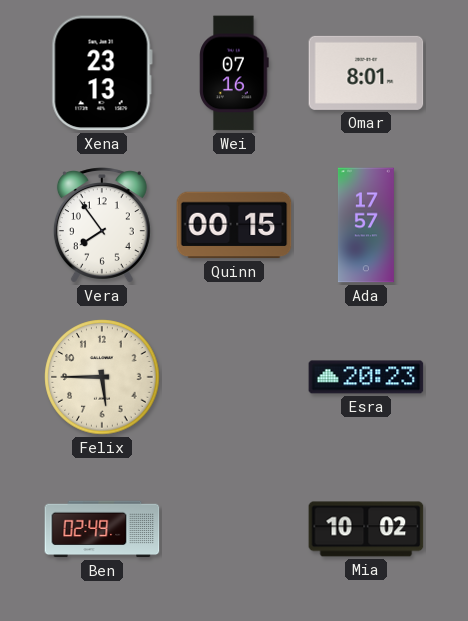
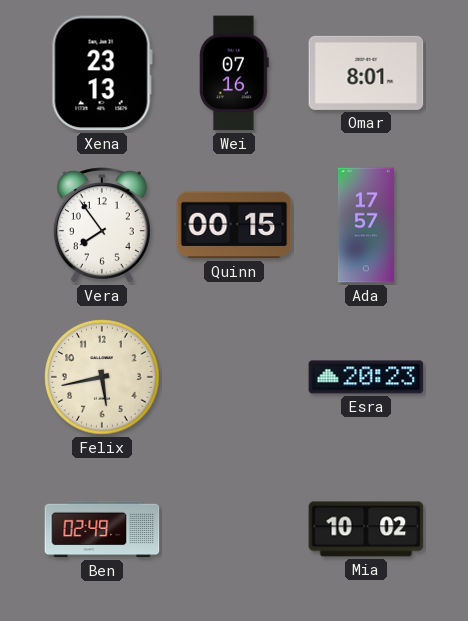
Felix: 5:45 -> 5:43
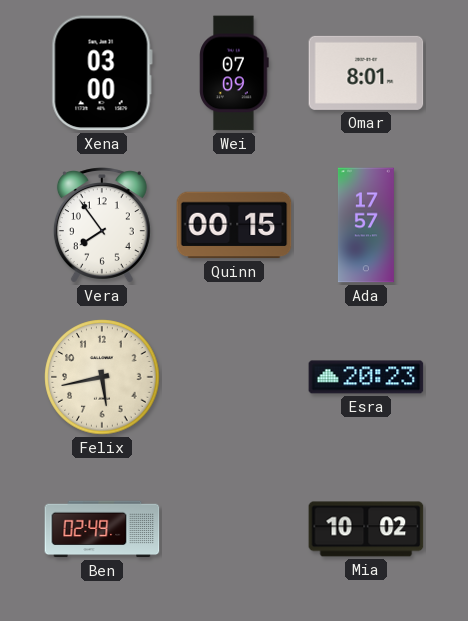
Xena: 23:13 -> 03:00
Wei: 07:16 -> 07:09
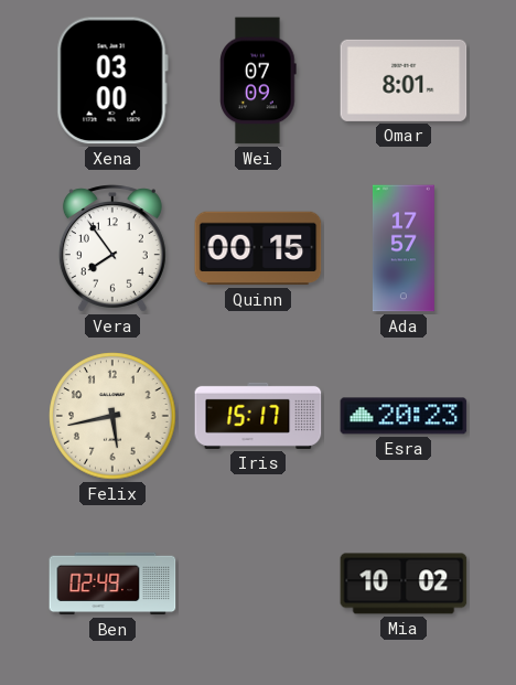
Iris: none -> 15:17
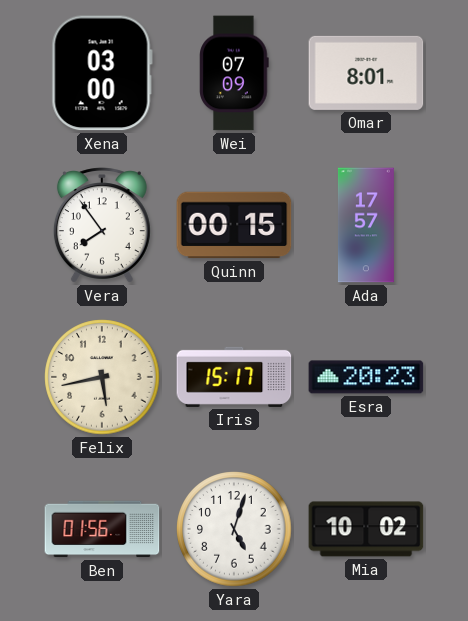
Ben: 02:49 -> 01:56
Yara: none -> 5:03
